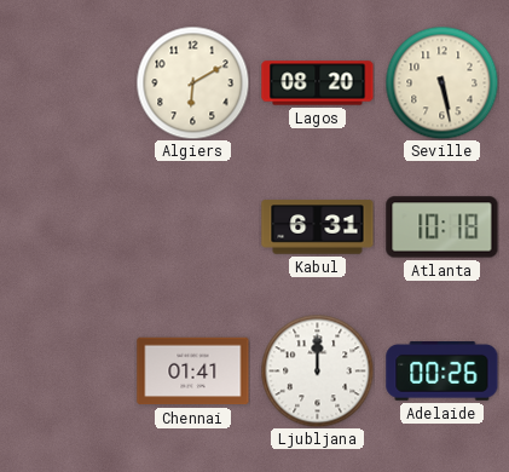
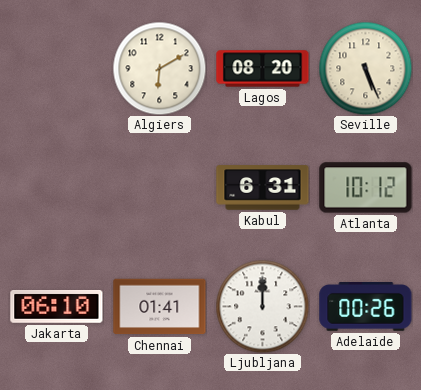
Seville: 5:28 -> 5:26
Atlanta: 10:18 -> 10:12
Jakarta: none -> 06:10
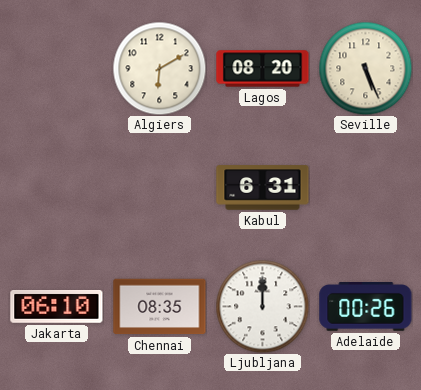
Atlanta: 10:12 -> none
Chennai: 01:41 -> 08:35
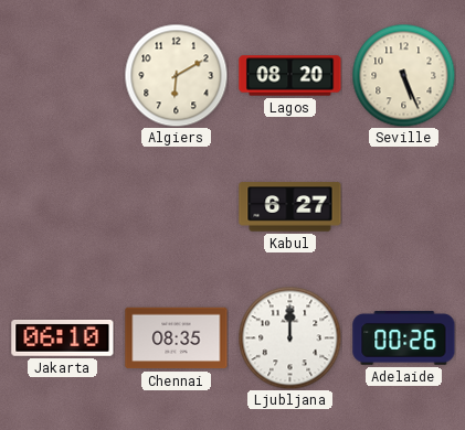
Kabul: 6:31 -> 6:27
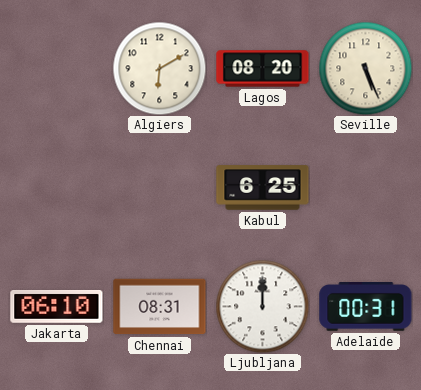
Kabul: 6:27 -> 6:25
Chennai: 08:35 -> 08:31
Adelaide: 00:26 -> 00:31
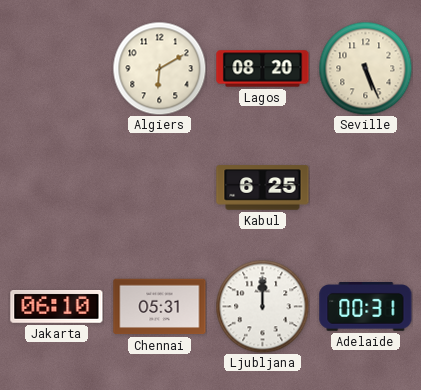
Chennai: 08:31 -> 05:31
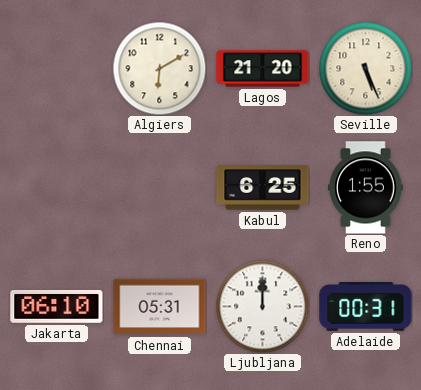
Lagos: 08:20 -> 21:20
Reno: none -> 1:55
